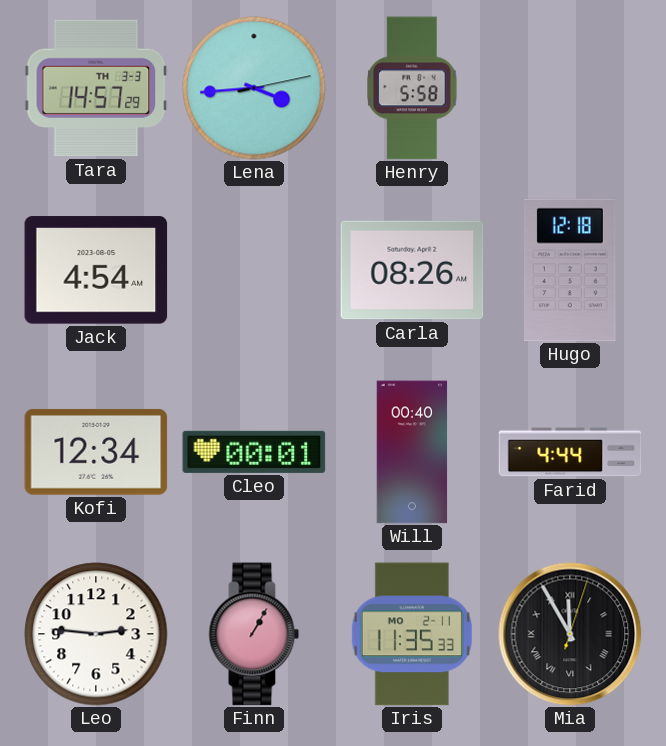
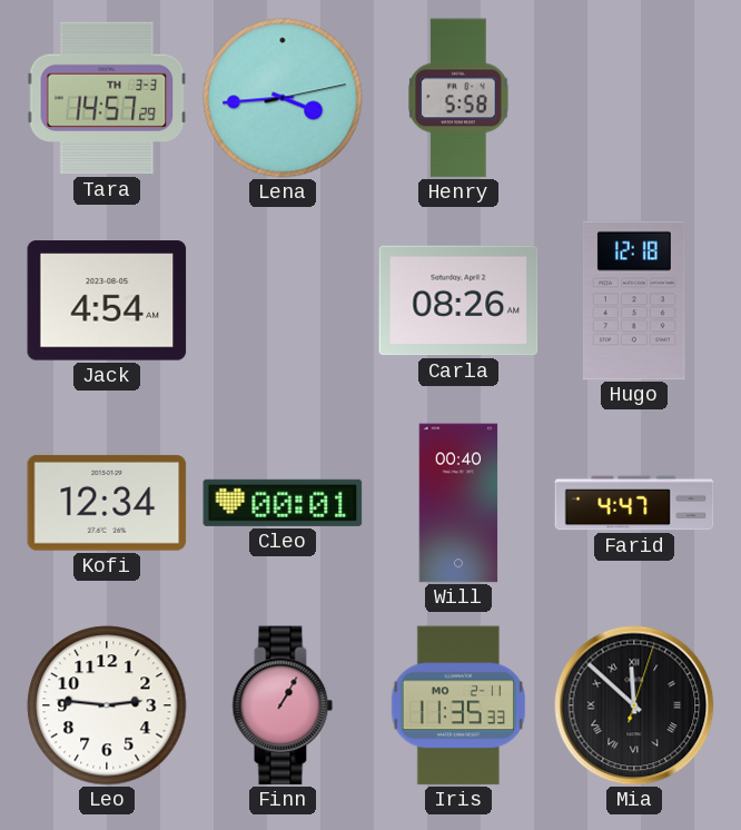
Farid: 4:44 -> 4:47
Mia: 11:55 -> 11:52
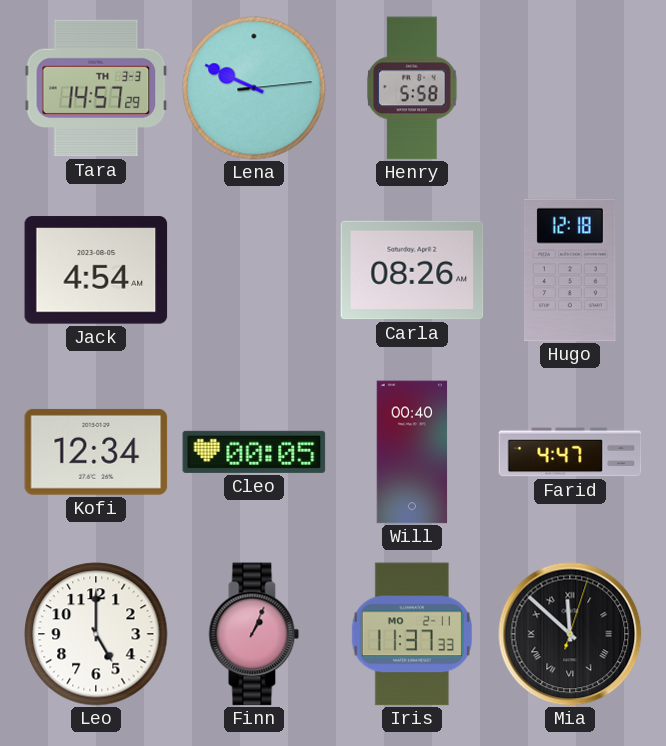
Lena: 3:44 -> 9:49
Cleo: 00:01 -> 00:05
Leo: 2:46 -> 5:00
Finn: 1:05 -> 1:04
Iris: 11:35 -> 11:37
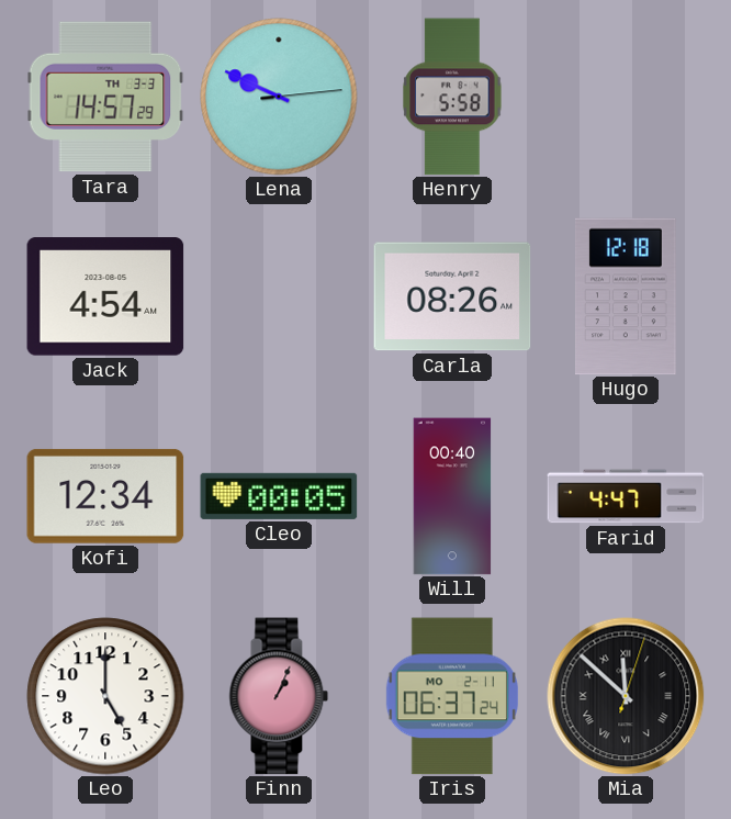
Iris: 11:37 -> 06:37
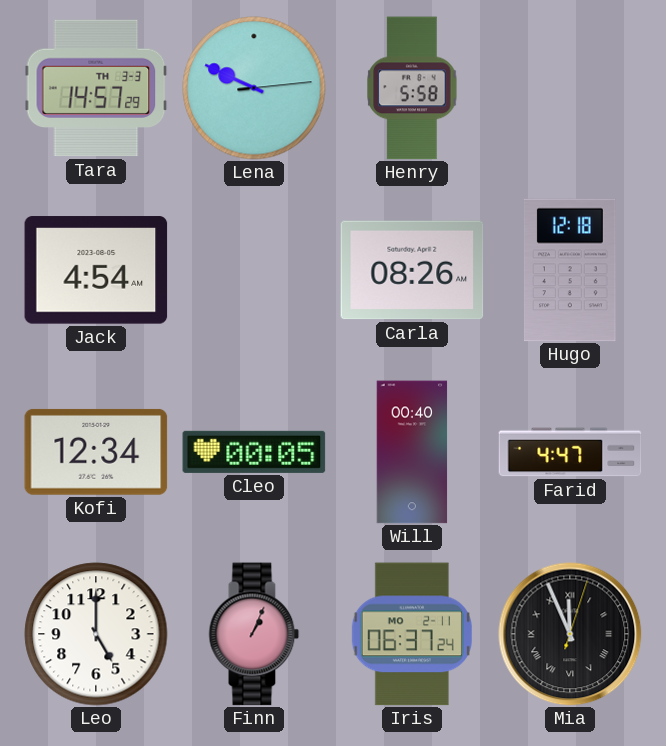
Mia: 11:52 -> 11:56
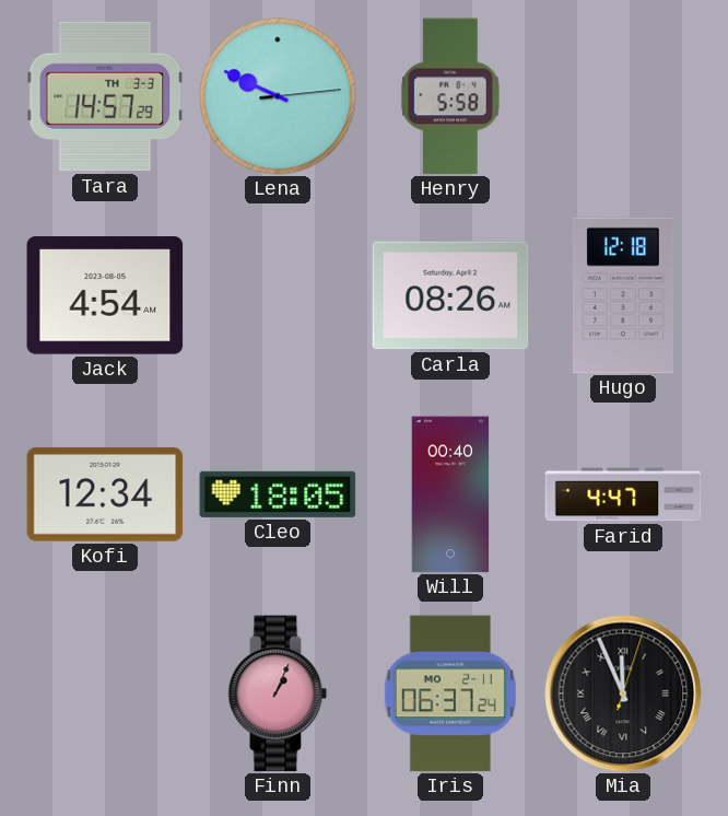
Cleo: 00:05 -> 18:05
Leo: 5:00 -> none
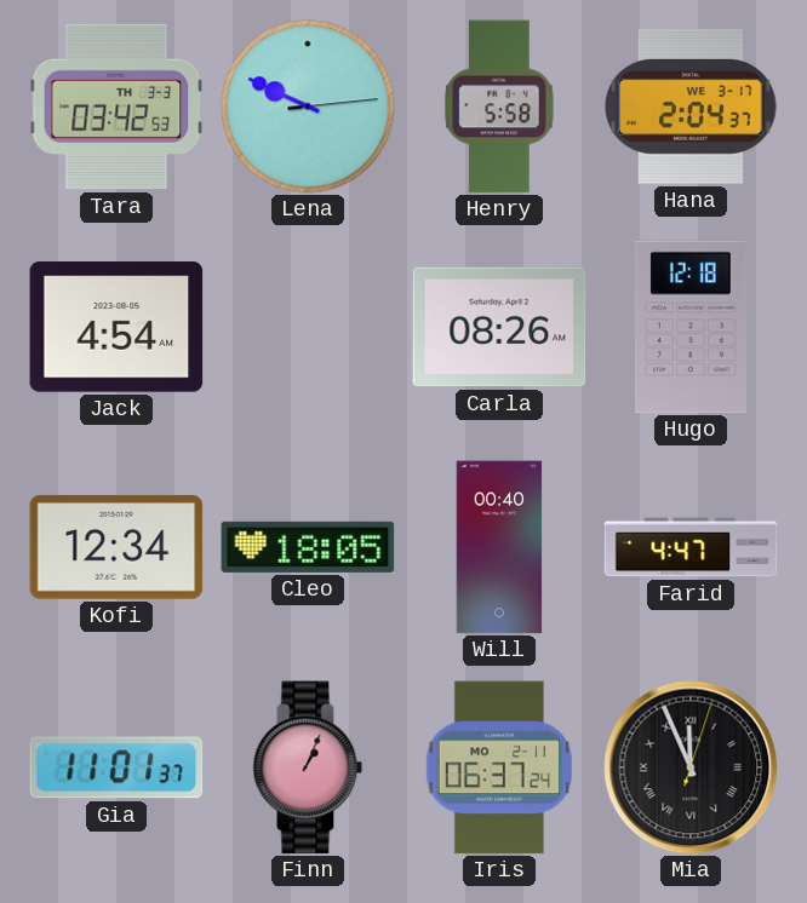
Tara: 14:57 -> 03:42
Hana: none -> 2:04
Gia: none -> 11:01
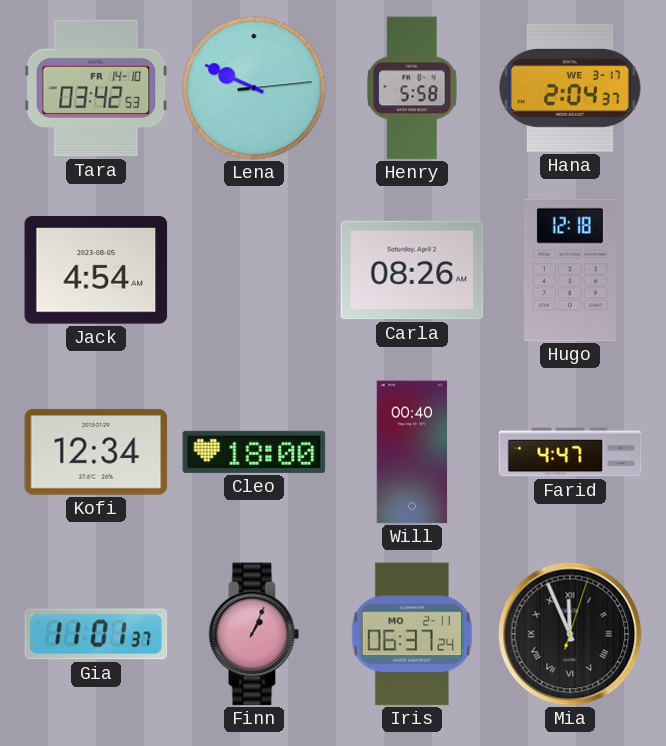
Tara date: TH 3-3 -> FR 14-10
Cleo: 18:05 -> 18:00
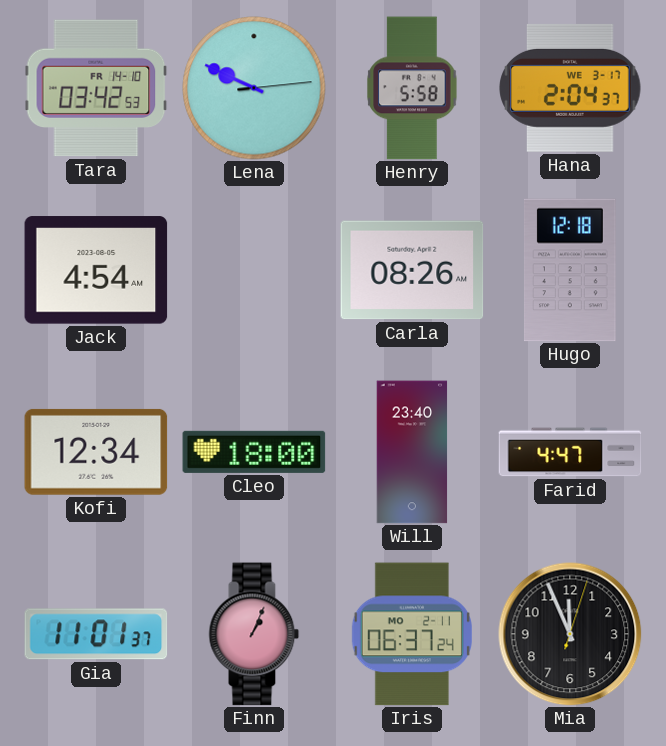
Will: 00:40 -> 23:40
Mia numerals: Roman -> Arabic
